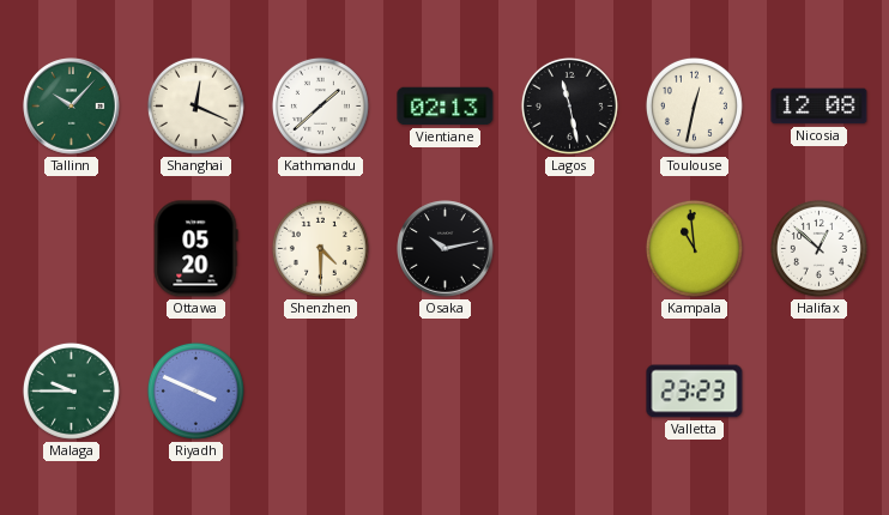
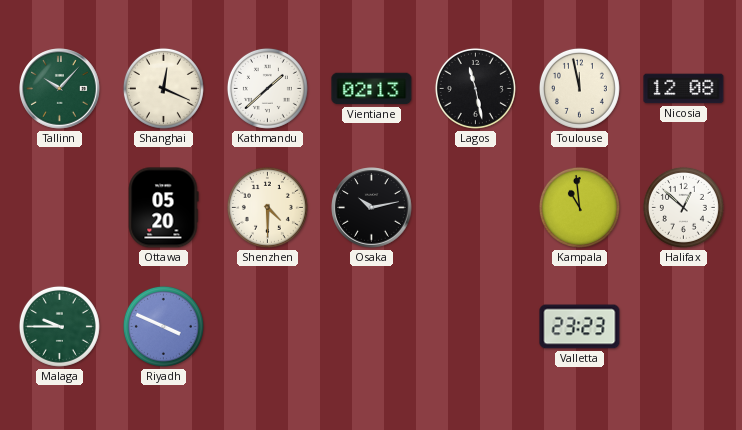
Toulouse: 12:32 -> 11:58
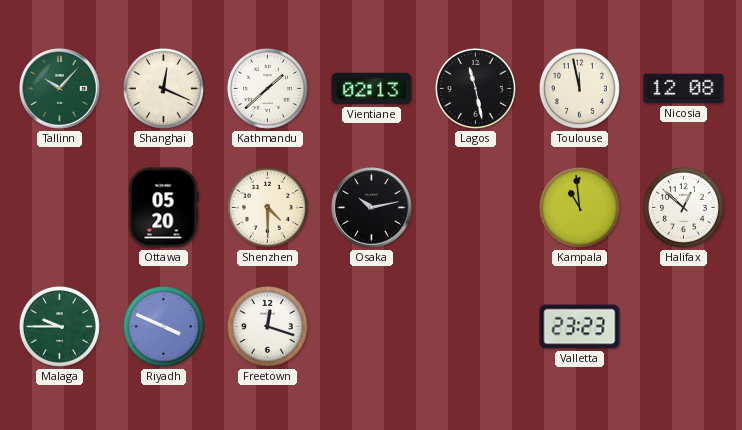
Freetown: none -> 12:18
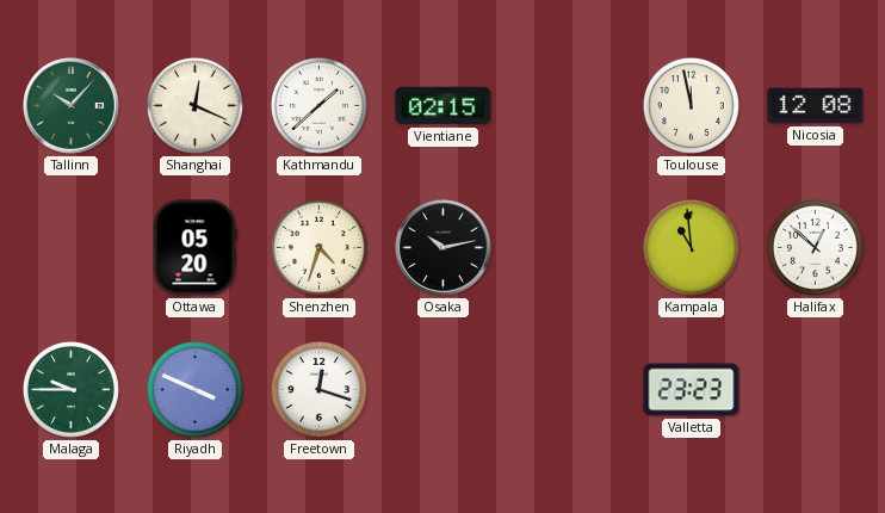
Vientiane: 02:13 -> 02:15
Lagos: 11:28 -> none
Shenzhen: 4:30 -> 4:33
